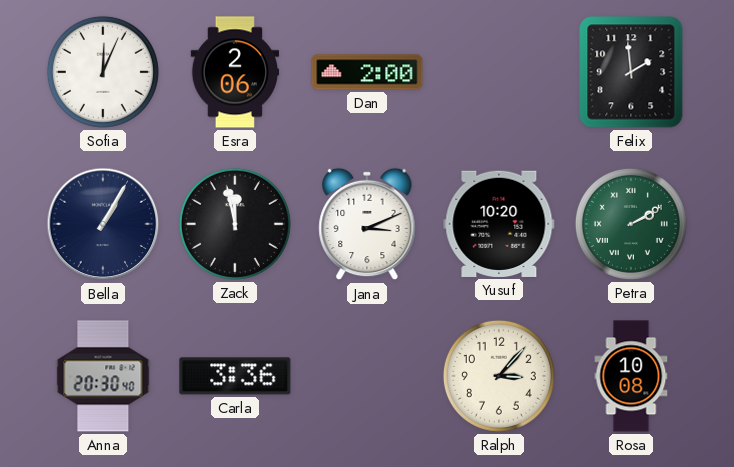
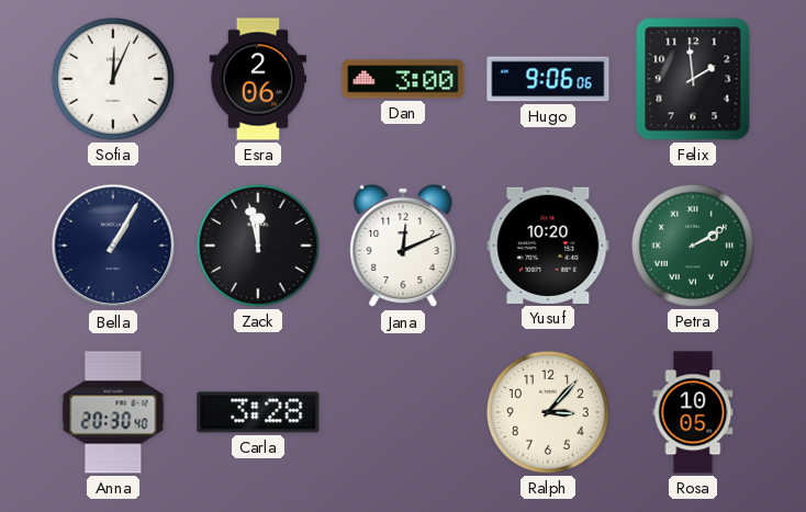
Dan: 2:00 -> 3:00
Hugo: none -> 9:06
Jana: 3:11 -> 12:11
Carla: 3:36 -> 3:28
Rosa: 10:08 -> 10:05
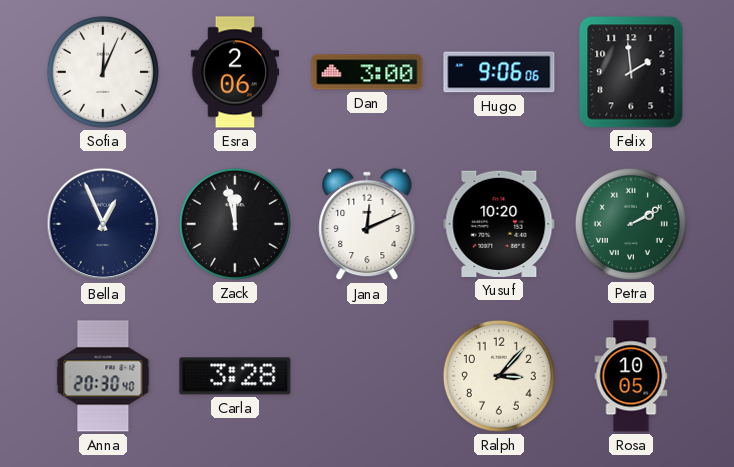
Bella: 1:05 -> 12:56
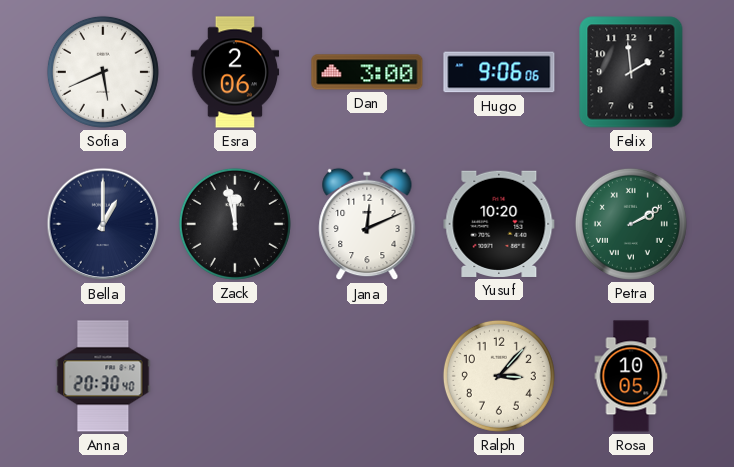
Sofia: 12:04 -> 5:41
Bella: 12:56 -> 1:00
Carla: 3:28 -> none
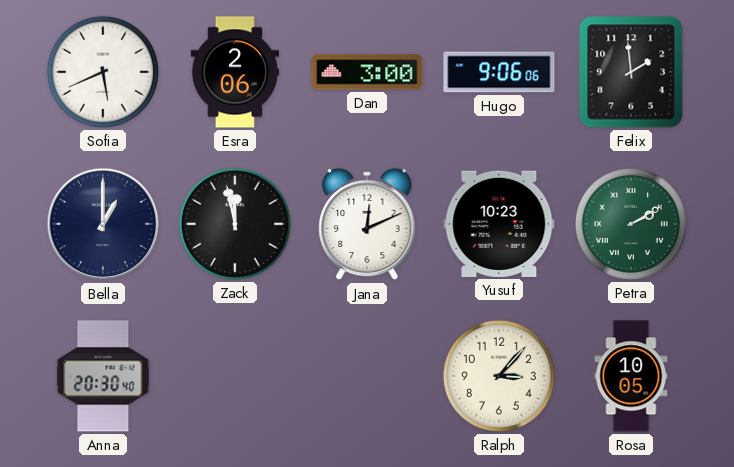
Yusuf: 10:20 -> 10:23
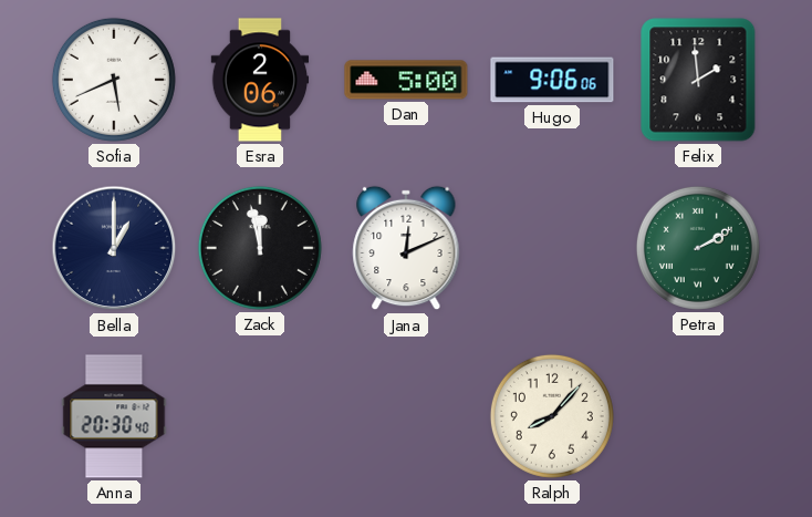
Dan: 3:00 -> 5:00
Yusuf: 10:23 -> none
Ralph: 3:07 -> 8:07
Rosa: 10:05 -> none
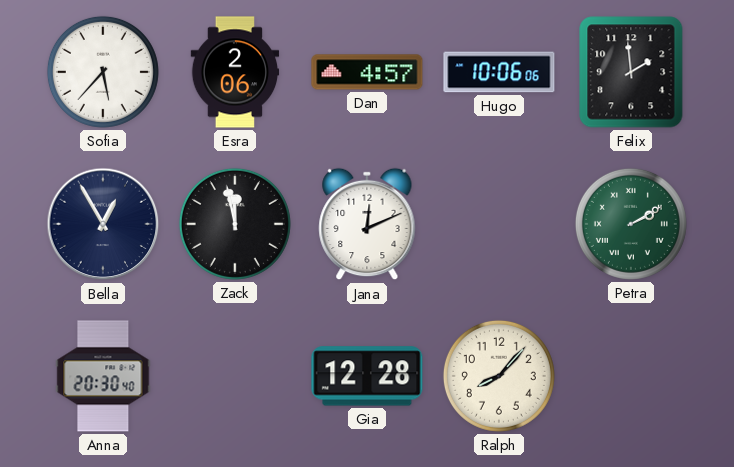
Sofia: 5:41 -> 5:37
Dan: 5:00 -> 4:57
Hugo: 9:06 -> 10:06
Bella: 1:00 -> 12:55
Gia: none -> 12:28
